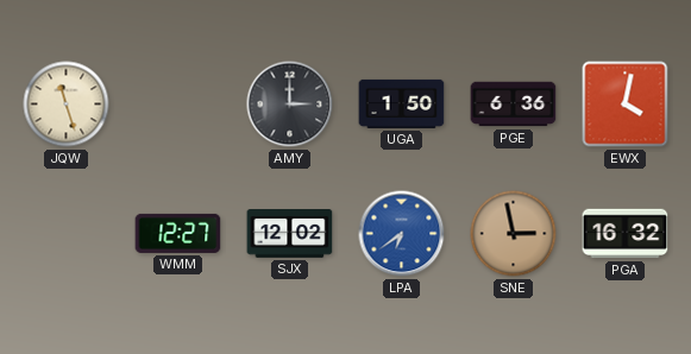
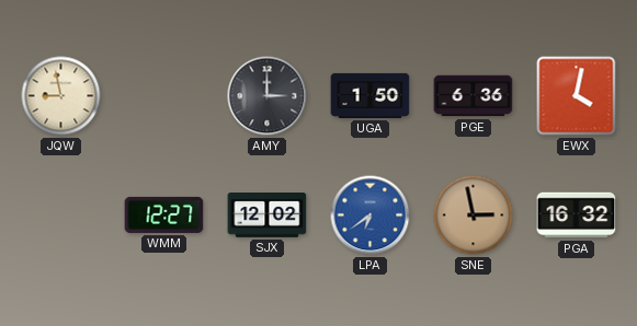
JQW: 11:27 -> 8:58
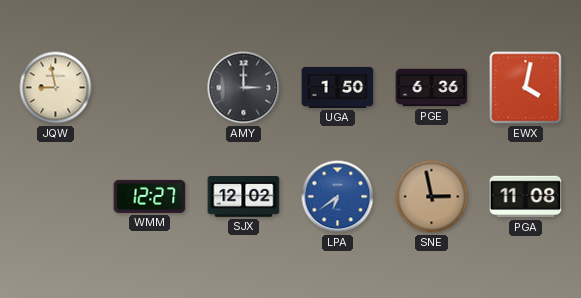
PGA: 16:32 -> 11:08
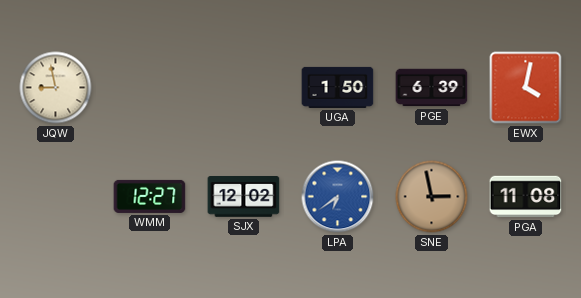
AMY: 3:00 -> none
PGE: 6:36 -> 6:39
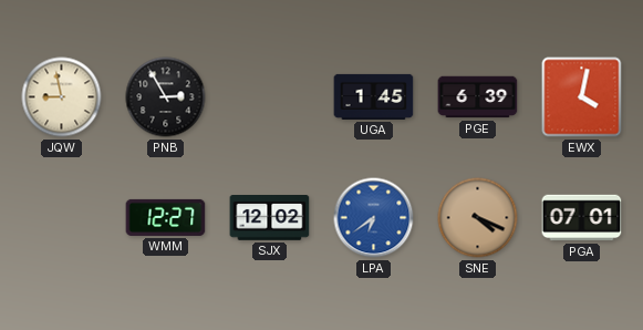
PNB: none -> 2:55
UGA: 1:50 -> 1:45
SNE: 2:58 -> 4:19
PGA: 11:08 -> 07:01
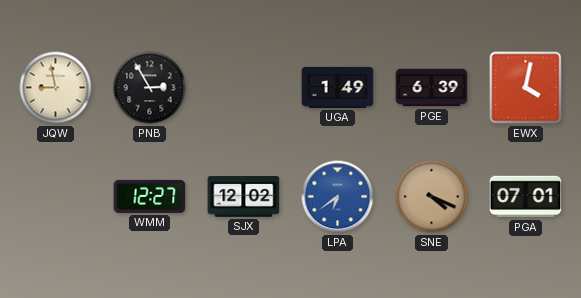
UGA: 1:45 -> 1:49
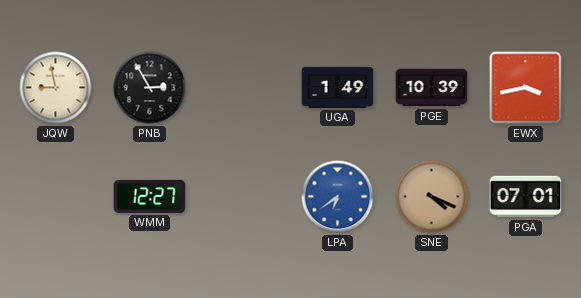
PGE: 6:39 -> 10:39
EWX: 4:02 -> 3:43
SJX: 12:02 -> none
